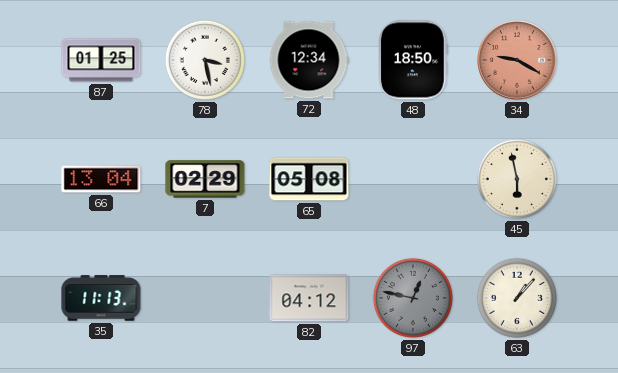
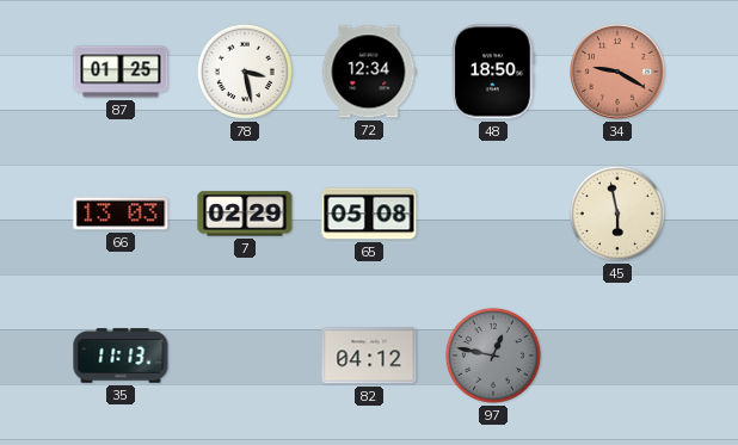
66: 13:04 -> 13:03
63: 1:07 -> none
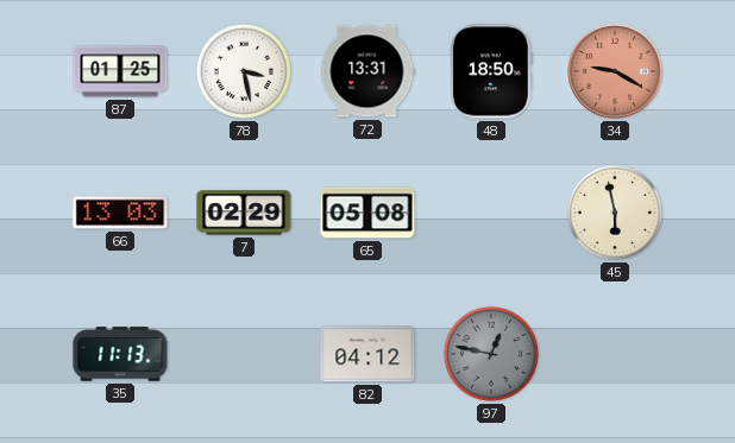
72: 12:34 -> 13:31
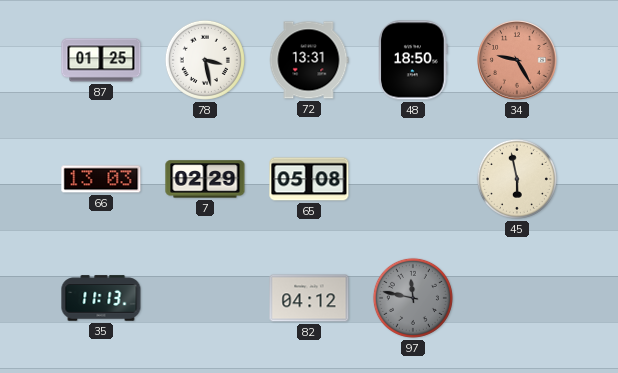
34: 9:20 -> 9:25
97: 12:47 -> 11:47
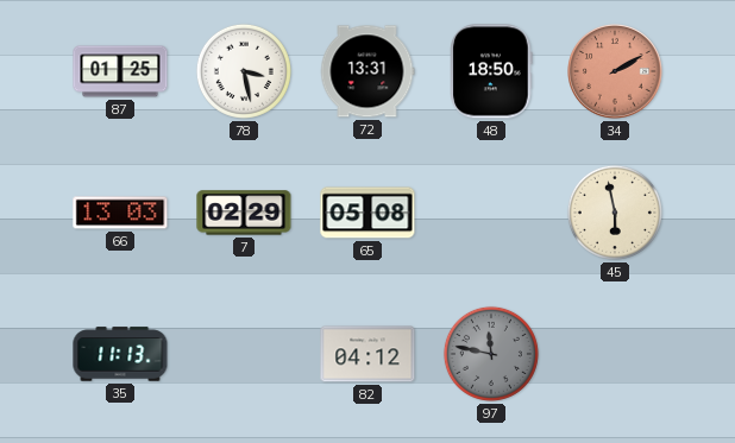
34: 9:25 -> 2:10
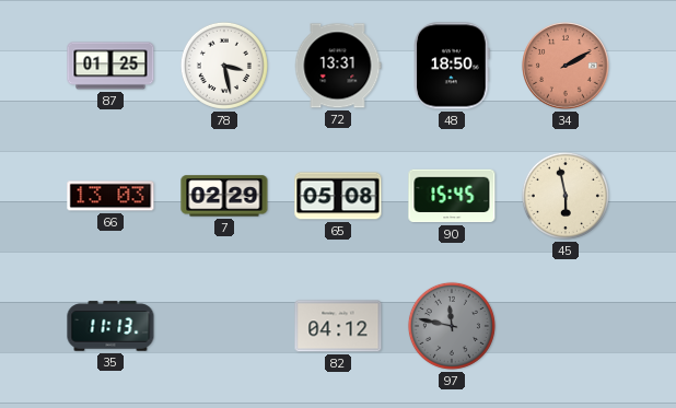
90: none -> 15:45
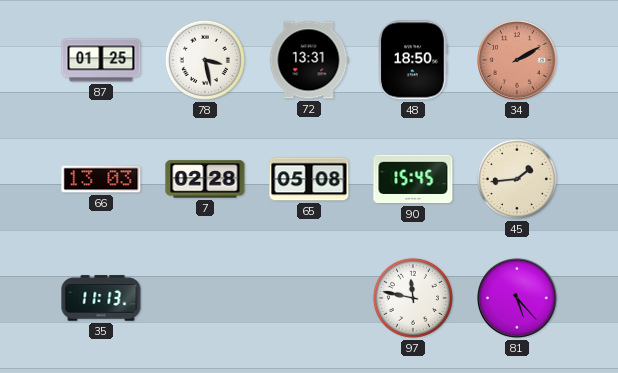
7: 02:29 -> 02:28
45: 5:58 -> 1:44
82: 04:12 -> none
97 dial: grey -> white
81: none -> 5:23
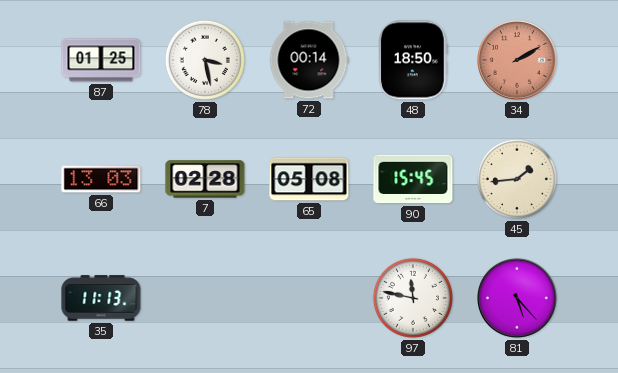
72: 13:31 -> 00:14
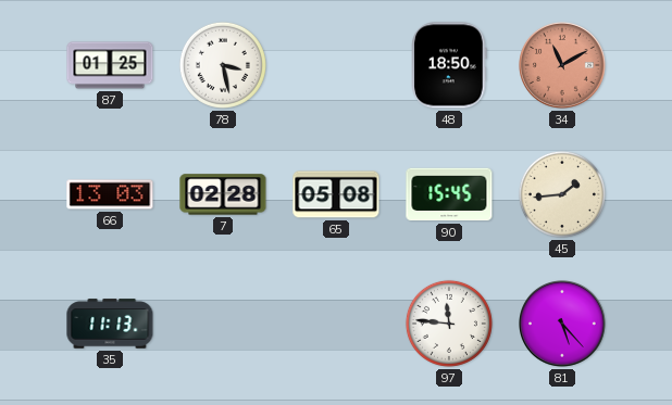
72: 00:14 -> none
34: 2:10 -> 11:10
97: 11:47 -> 11:46
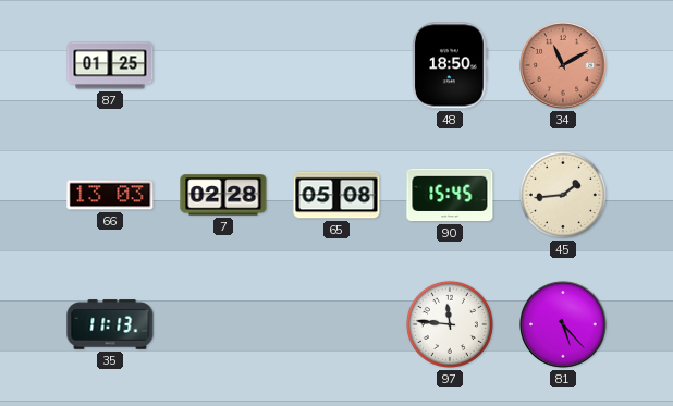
78: 3:28 -> none
